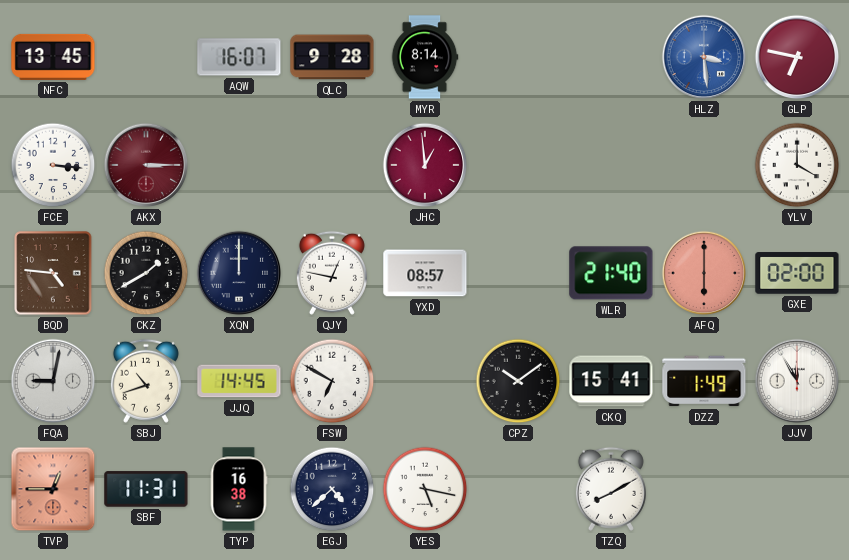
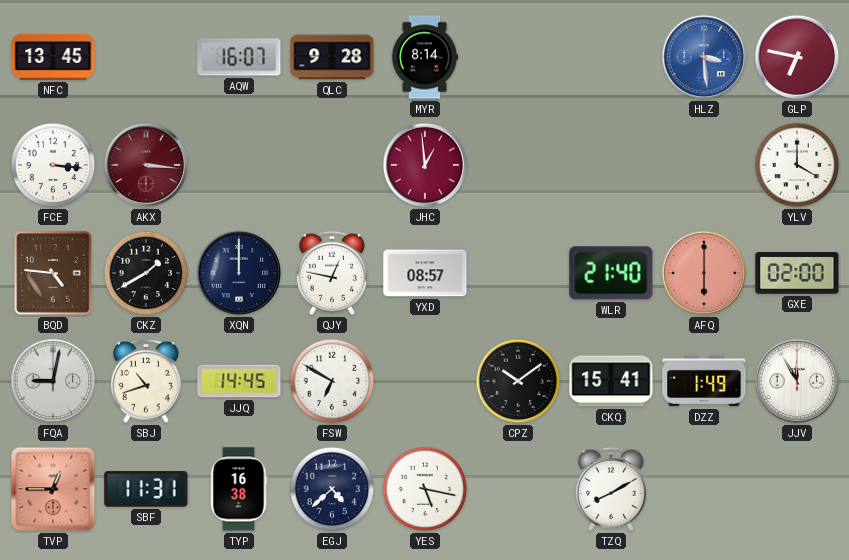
AKX: 3:15 -> 3:16
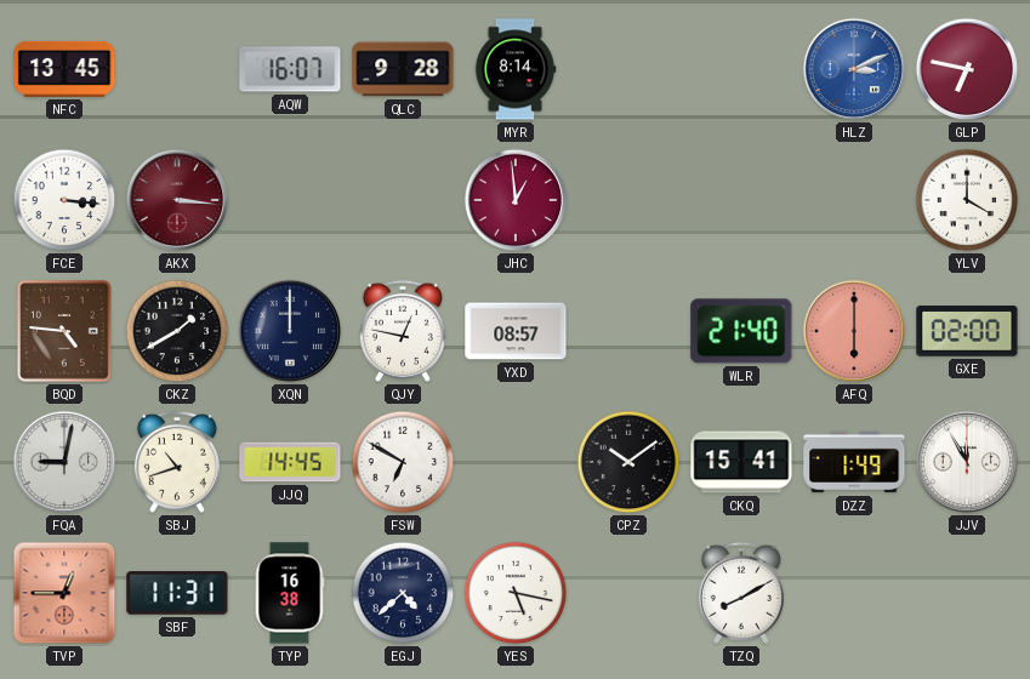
HLZ: 3:29 -> 3:11
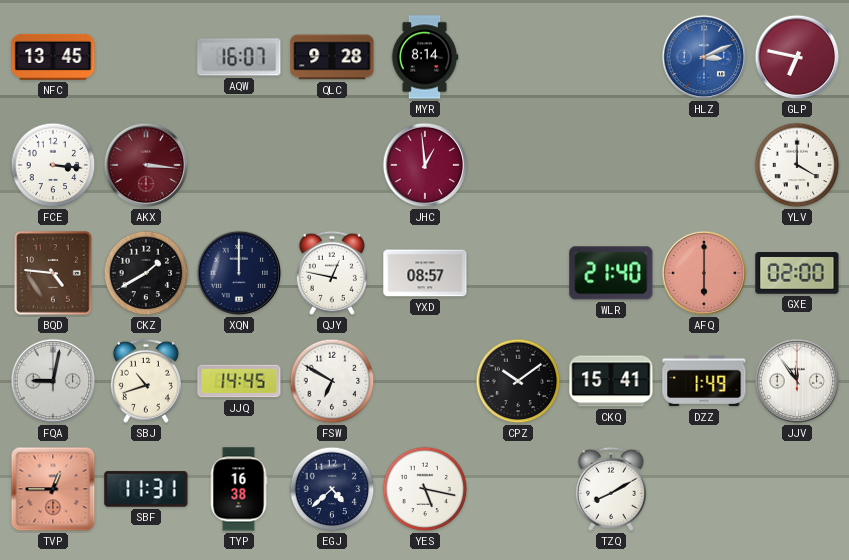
JJV: 11:55 -> 11:54
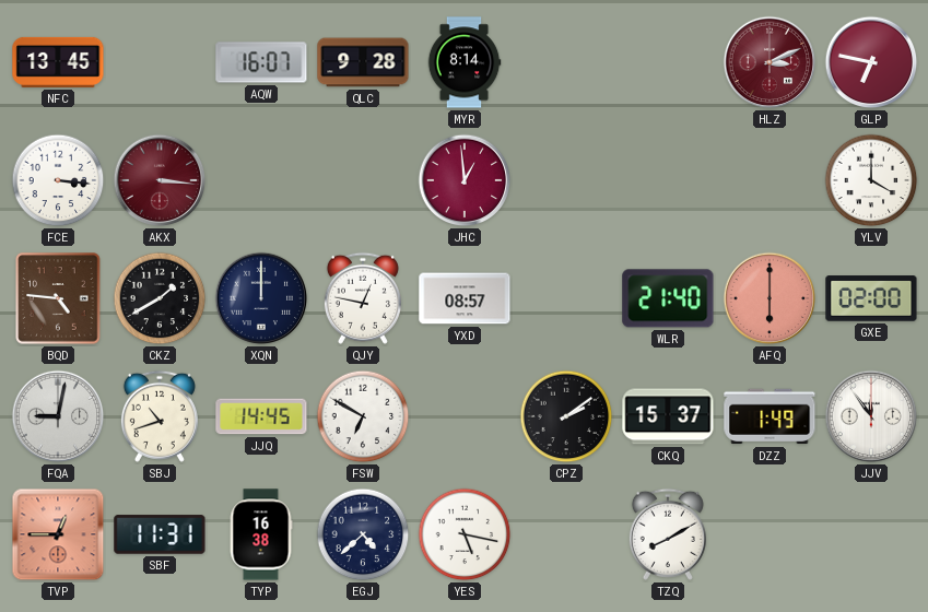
HLZ dial: blue -> burgundy
CPZ: 10:09 -> 2:09
CKQ: 15:41 -> 15:37
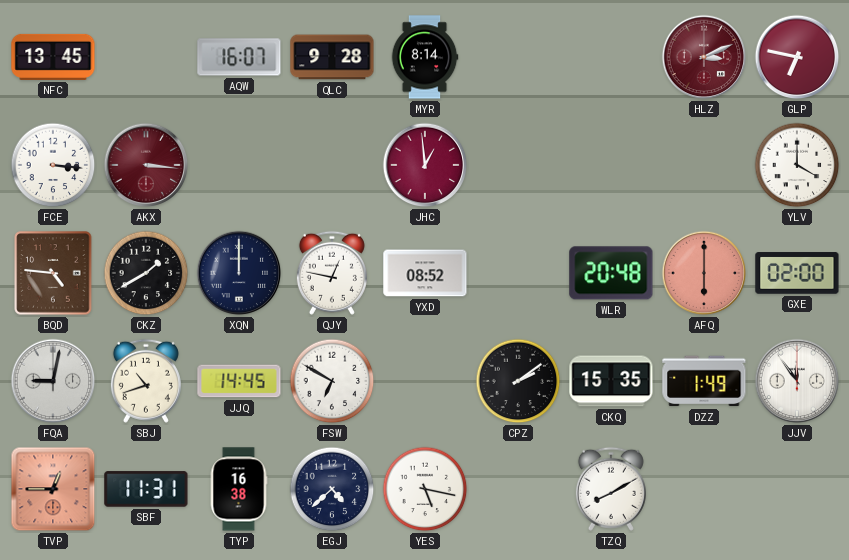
YXD: 08:57 -> 08:52
WLR: 21:40 -> 20:48
CKQ: 15:37 -> 15:35
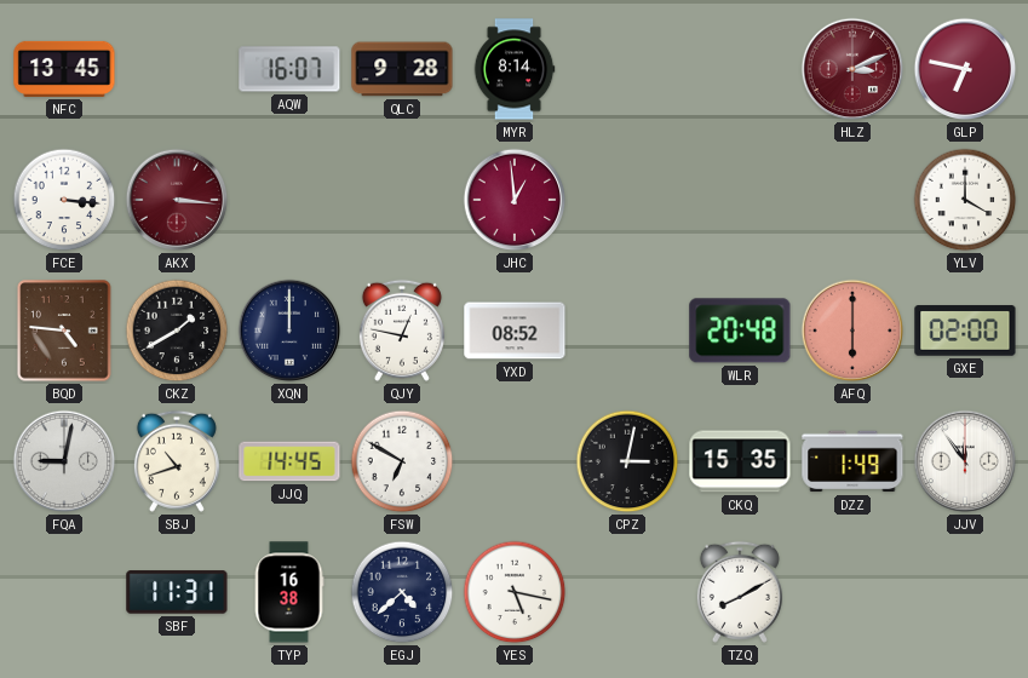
CPZ: 2:09 -> 3:02
TVP: 12:45 -> none
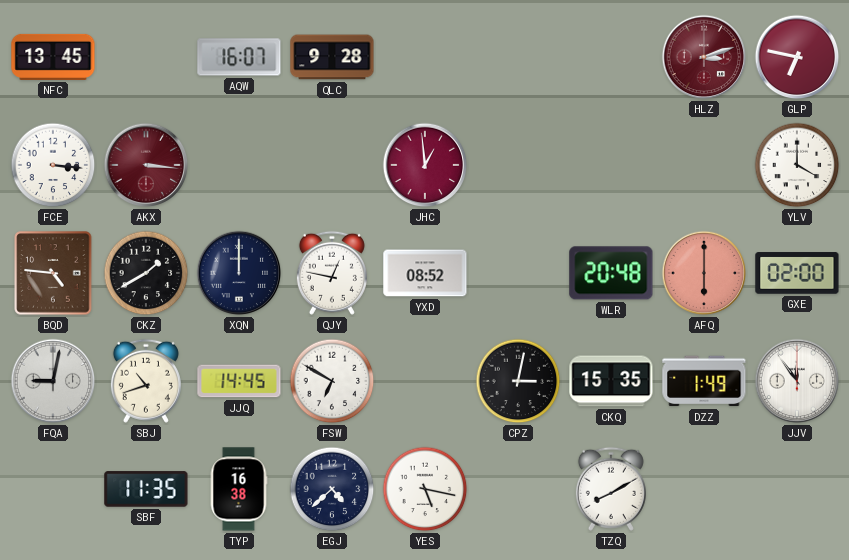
MYR: 8:14 -> none
HLZ: 3:11 -> 3:12
SBF: 11:31 -> 11:35
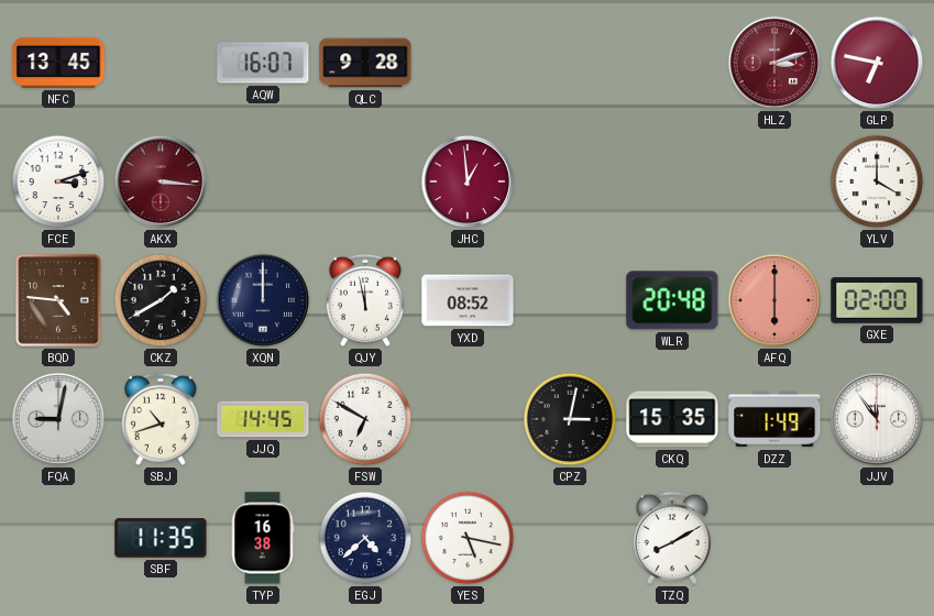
FCE: 3:16 -> 3:12
QJY: 12:47 -> 11:58
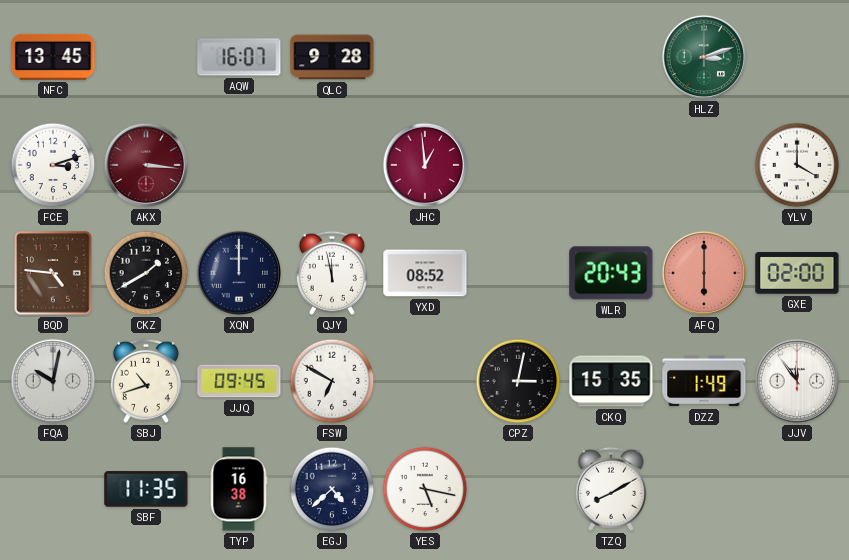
HLZ dial: burgundy -> green
GLP: 6:47 -> none
WLR: 20:48 -> 20:43
FQA: 9:02 -> 10:02
JJQ: 14:45 -> 09:45
